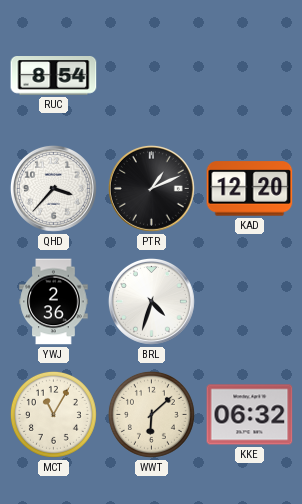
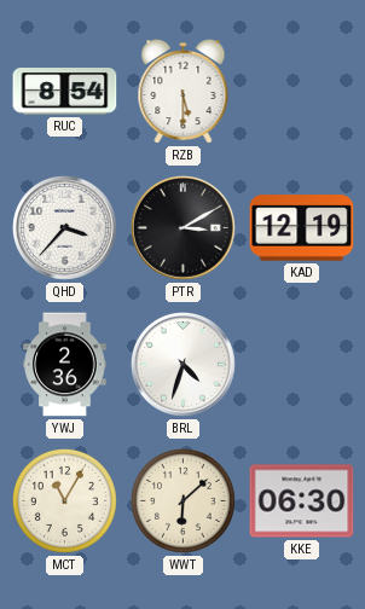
RZB: none -> 5:30
PTR: 1:11 -> 3:10
KAD: 12:20 -> 12:19
KKE: 06:32 -> 06:30
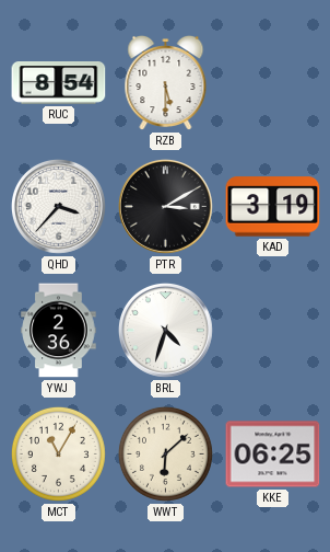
KAD: 12:19 -> 3:19
KKE: 06:30 -> 06:25
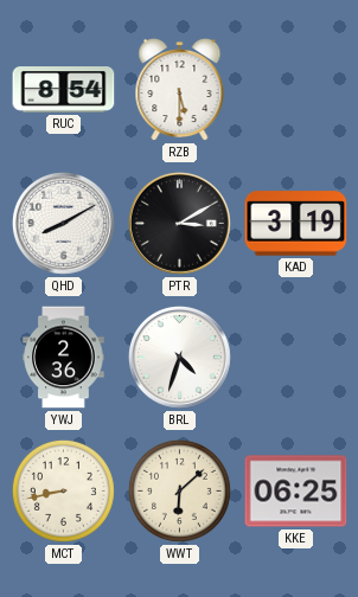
QHD: 3:37 -> 8:10
MCT: 11:05 -> 8:43
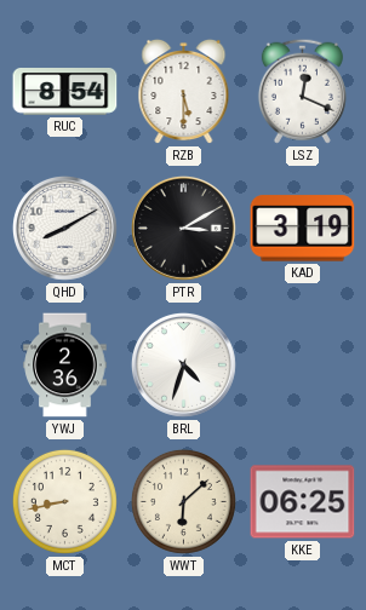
LSZ: none -> 12:19
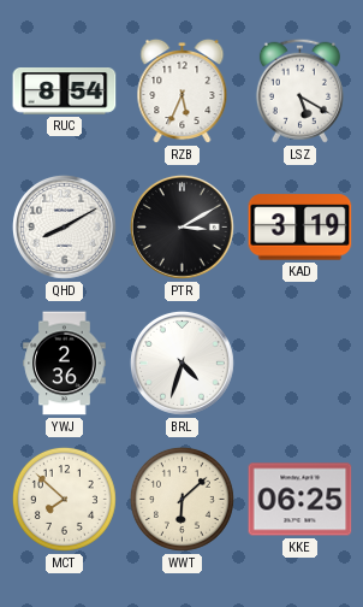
RZB: 5:30 -> 5:34
LSZ: 12:19 -> 5:20
MCT: 8:43 -> 7:52
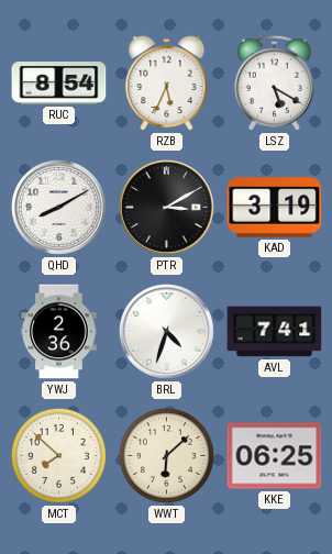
AVL: none -> 7:41
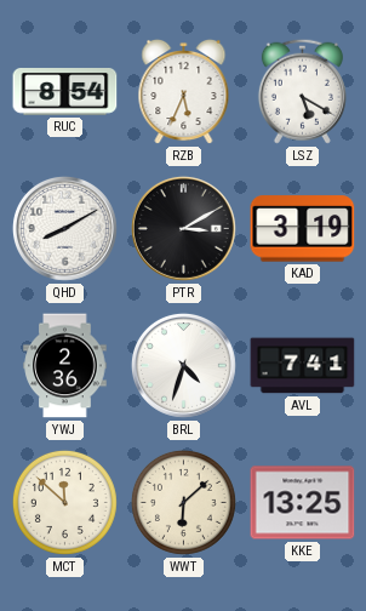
MCT: 7:52 -> 11:52
KKE: 06:25 -> 13:25
